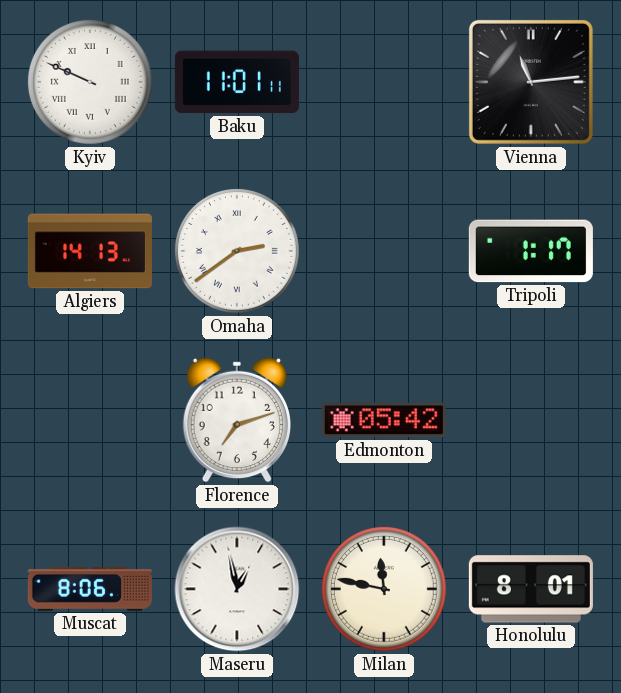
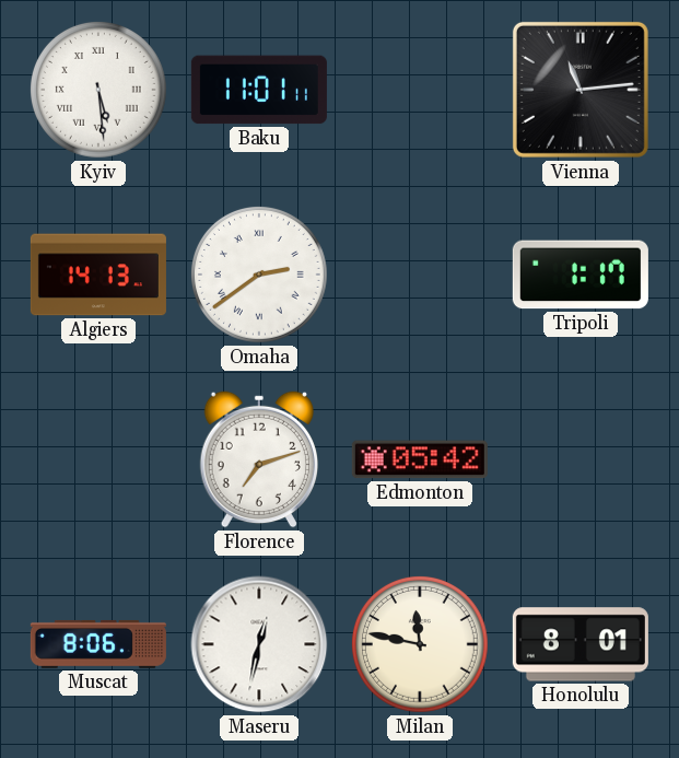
Kyiv: 9:49 -> 5:29
Maseru: 12:58 -> 12:32
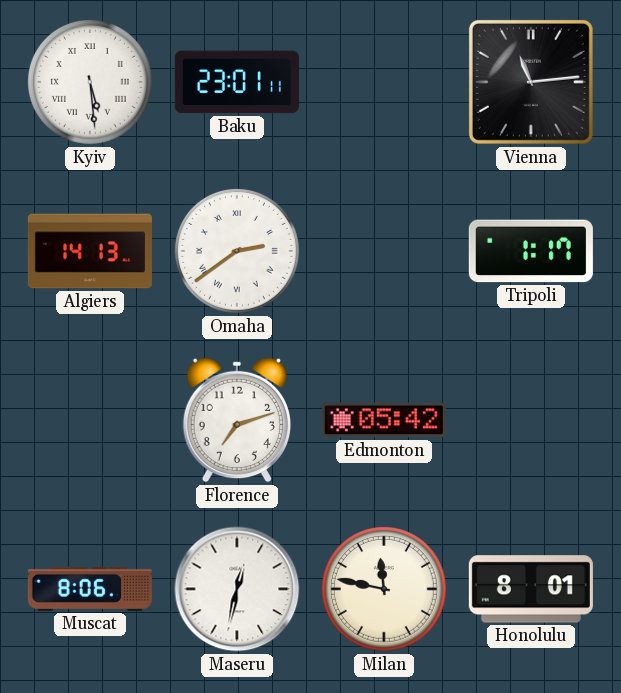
Baku: 11:01 -> 23:01
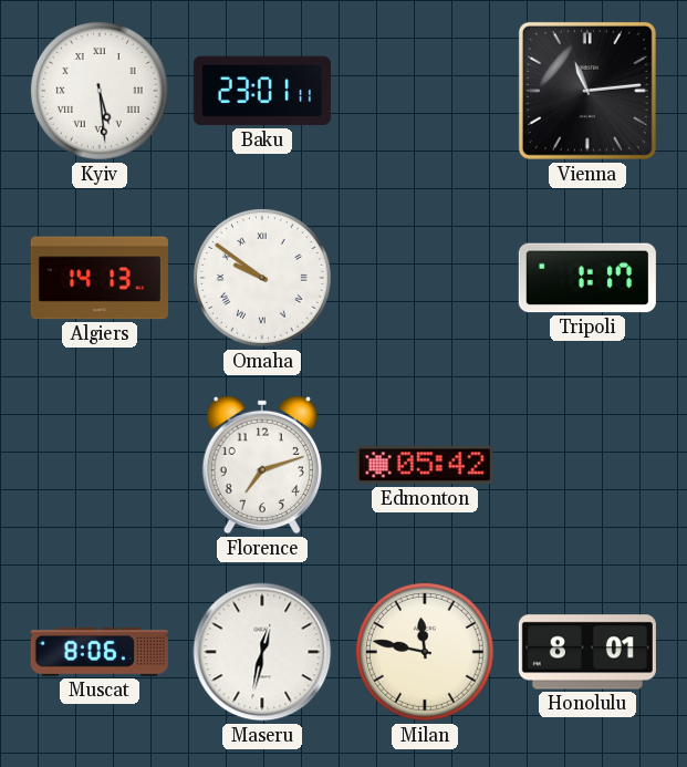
Omaha: 2:39 -> 9:51
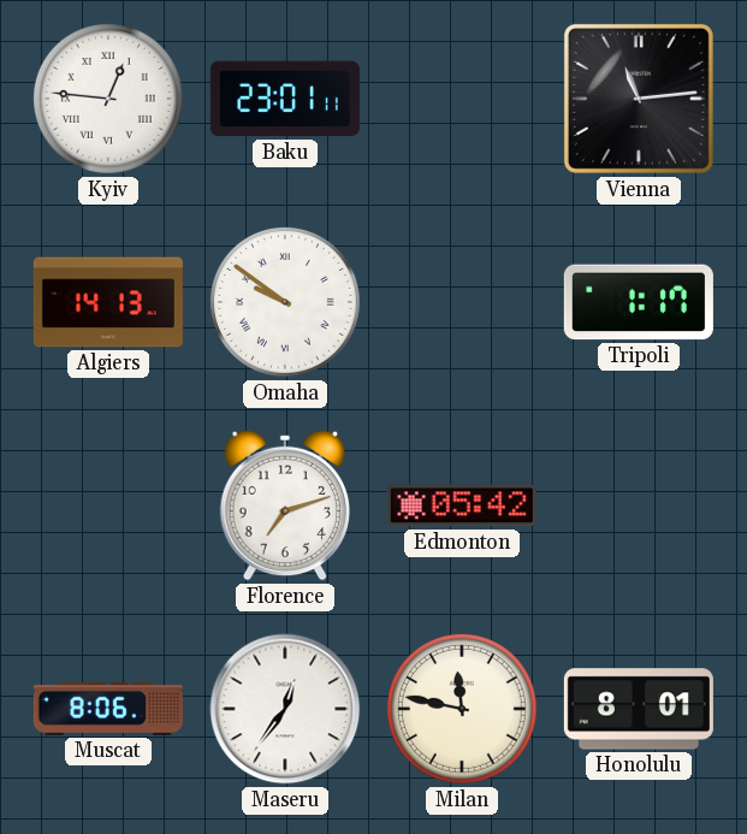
Kyiv: 5:29 -> 12:46
Maseru: 12:32 -> 12:36
